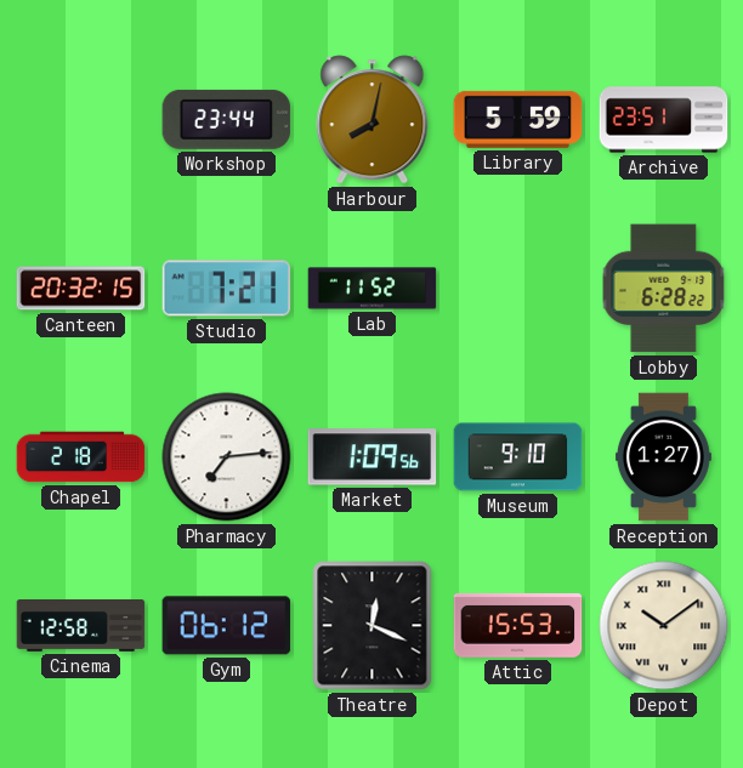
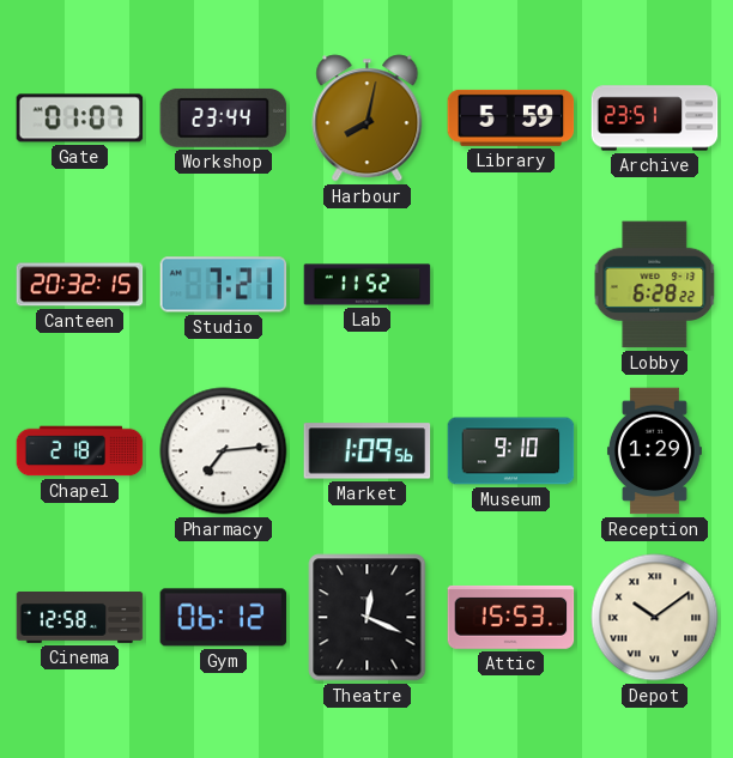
Gate: none -> 01:07
Reception: 1:27 -> 1:29
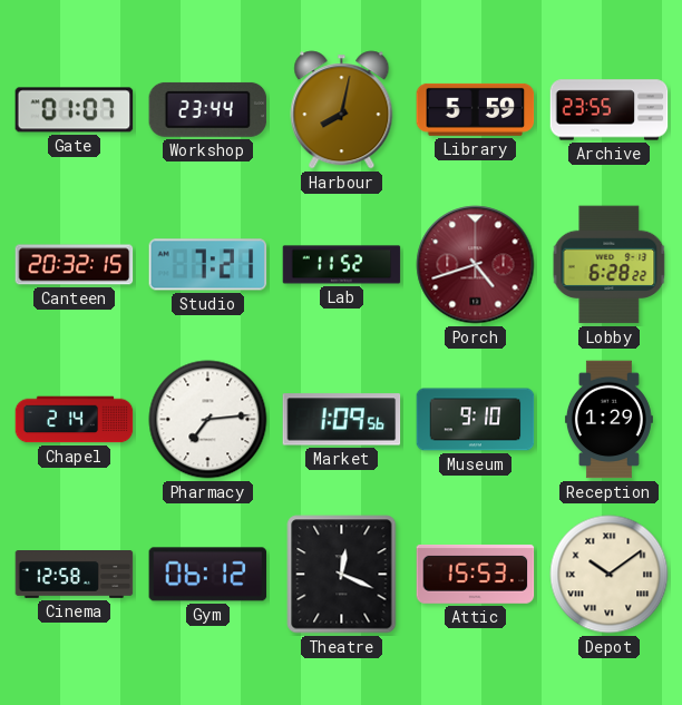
Archive: 23:51 -> 23:55
Porch: none -> 4:42
Chapel: 2:18 -> 2:14
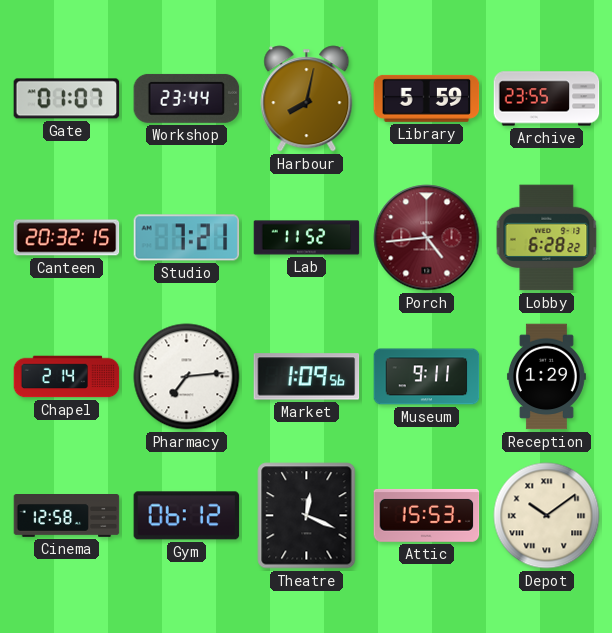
Porch: 4:42 -> 4:44
Museum: 9:10 -> 9:11
